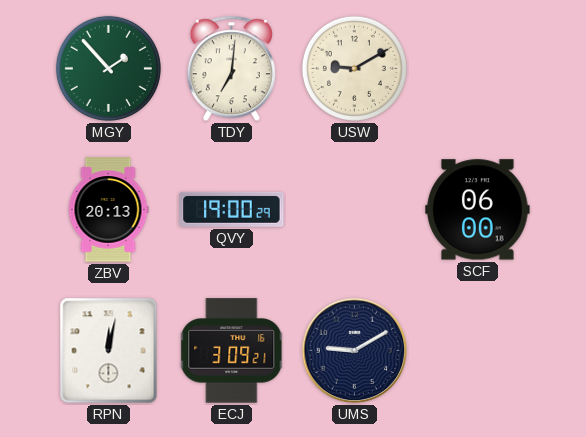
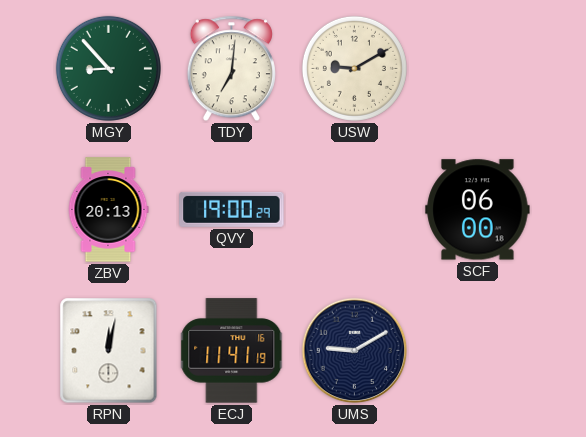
MGY: 1:53 -> 8:53
ECJ: 3:09 -> 11:41
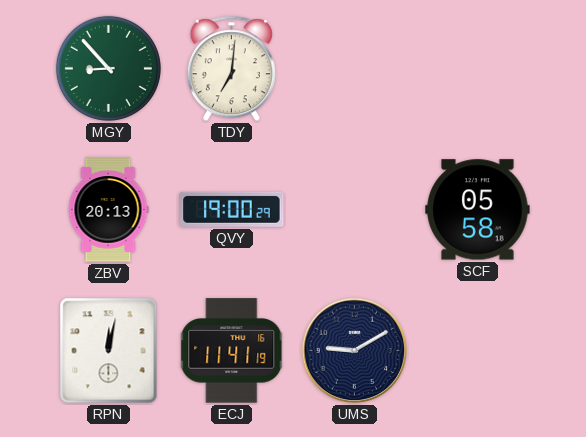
USW: 9:10 -> none
SCF: 06:00 -> 05:58
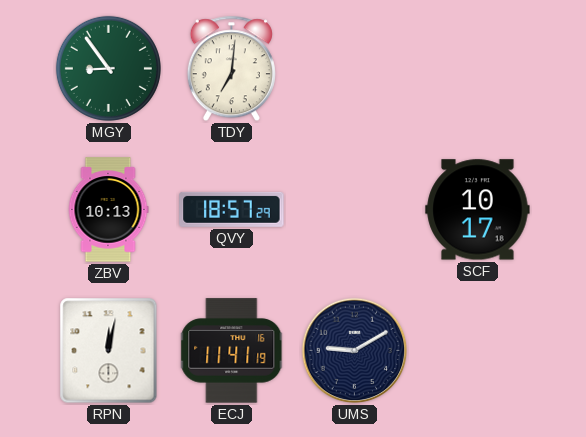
MGY: 8:53 -> 8:54
ZBV: 20:13 -> 10:13
QVY: 19:00 -> 18:57
SCF: 05:58 -> 10:17
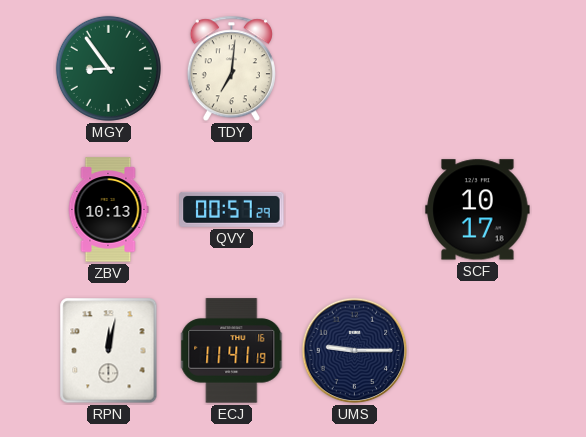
QVY: 18:57 -> 00:57
UMS: 9:10 -> 9:15
